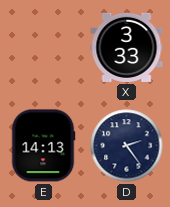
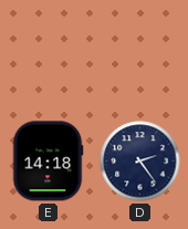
X: 3:33 -> none
E: 14:13 -> 14:18
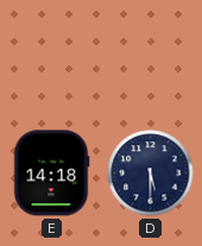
D: 2:24 -> 5:30
